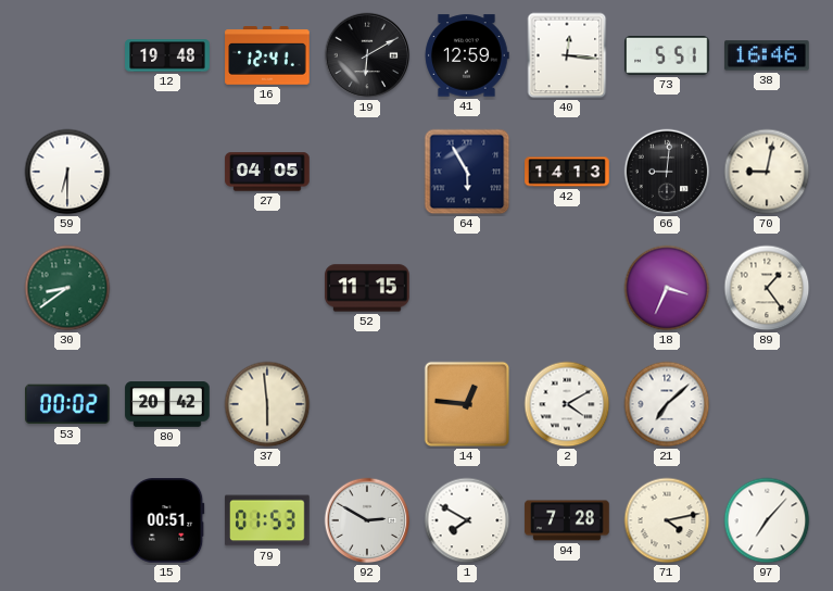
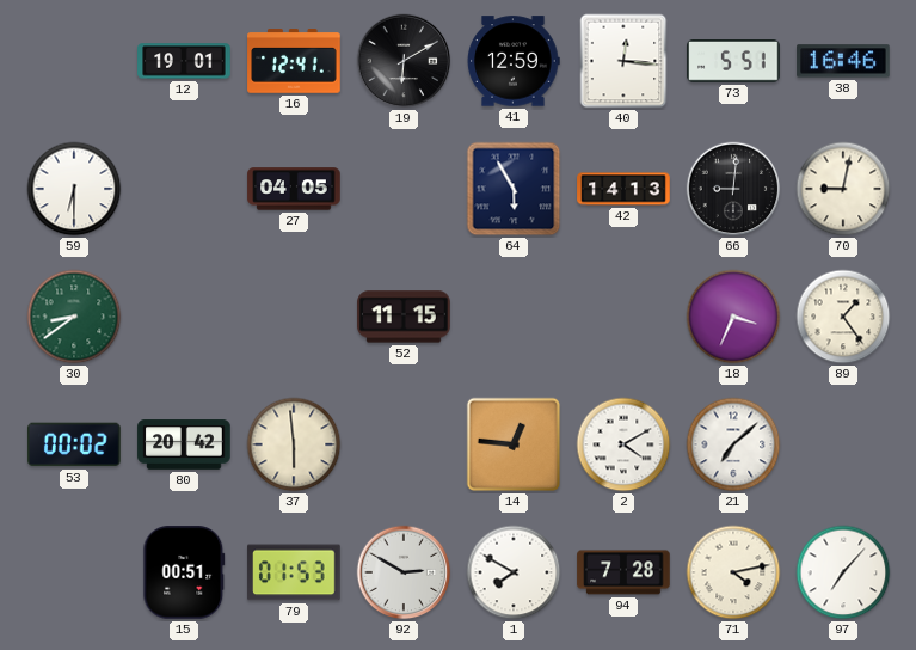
12: 19:48 -> 19:01
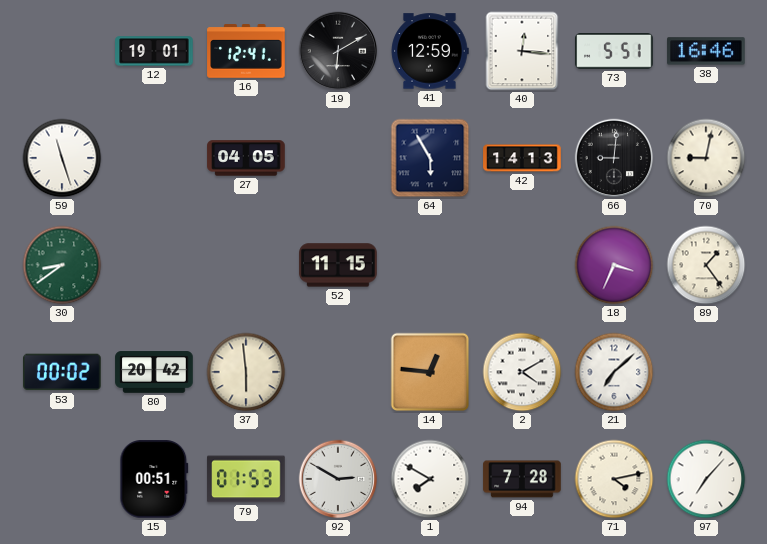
59: 6:30 -> 11:27
